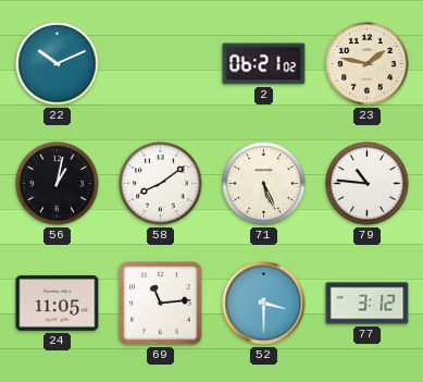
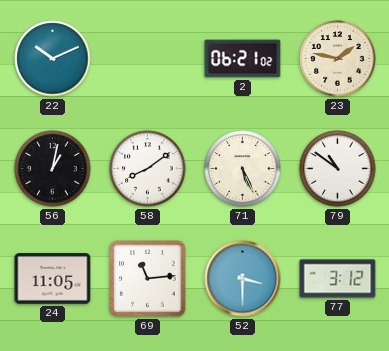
79: 10:46 -> 10:51
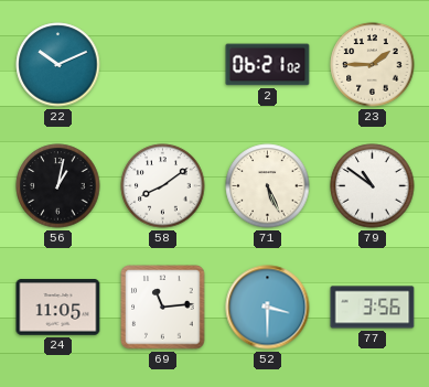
23: 1:47 -> 1:45
77: 3:12 -> 3:56
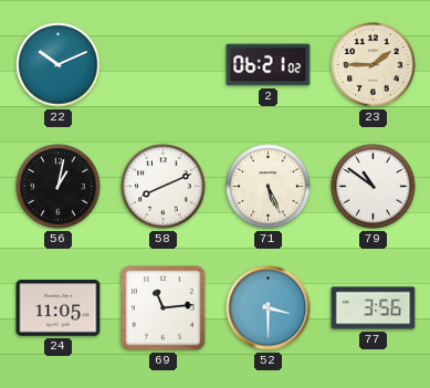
58: 8:09 -> 8:11
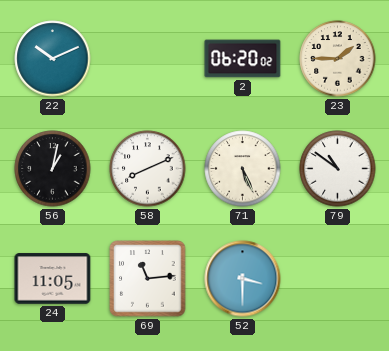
2: 06:21 -> 06:20
77: 3:56 -> none
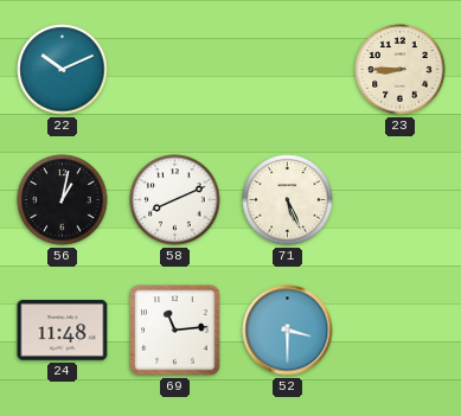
2: 06:20 -> none
23: 1:45 -> 8:45
79: 10:51 -> none
24: 11:05 -> 11:48
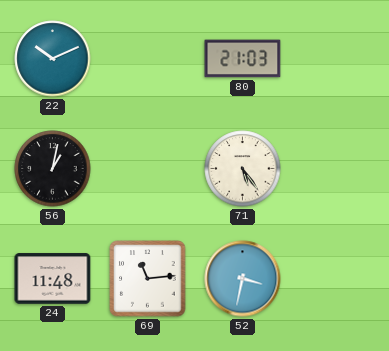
80: none -> 21:03
23: 8:45 -> none
58: 8:11 -> none
71: 5:26 -> 5:24
52: 3:30 -> 3:32
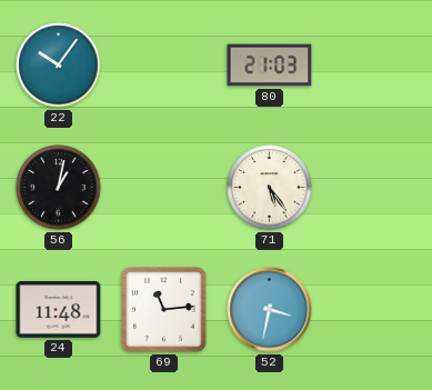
22: 10:11 -> 10:06
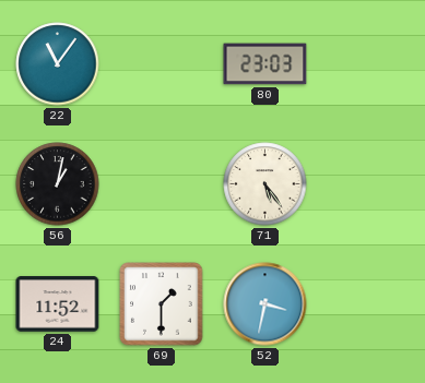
22: 10:06 -> 11:06
80: 21:03 -> 23:03
24: 11:48 -> 11:52
69: 11:14 -> 1:30
